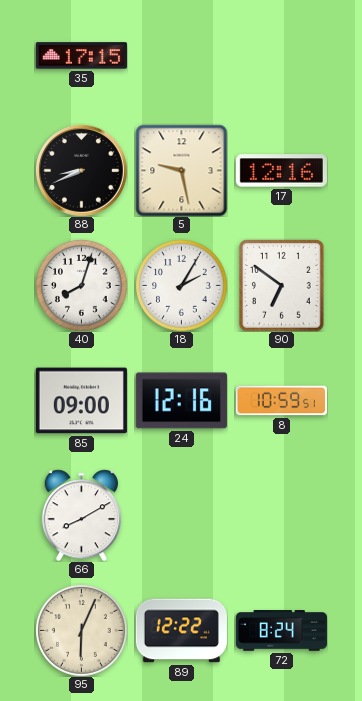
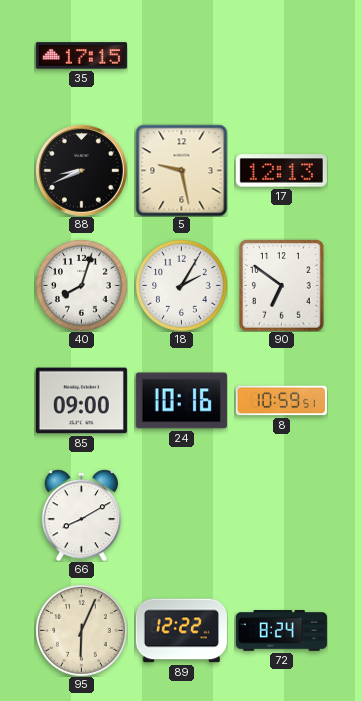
17: 12:16 -> 12:13
24: 12:16 -> 10:16
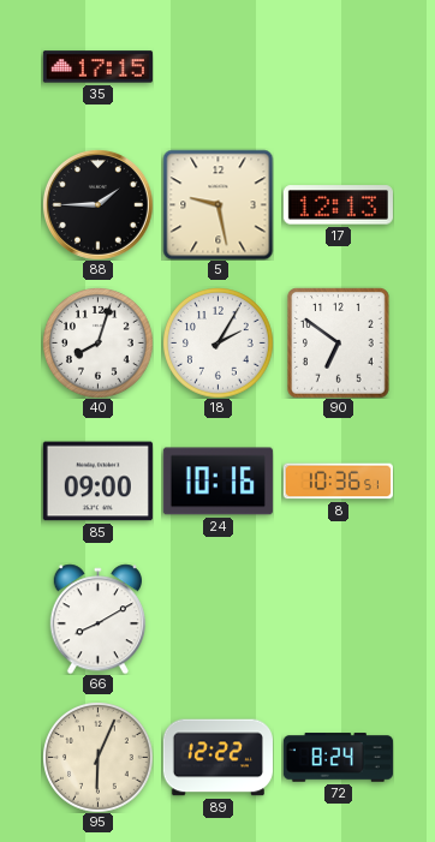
88: 8:41 -> 1:45
8: 10:59 -> 10:36
